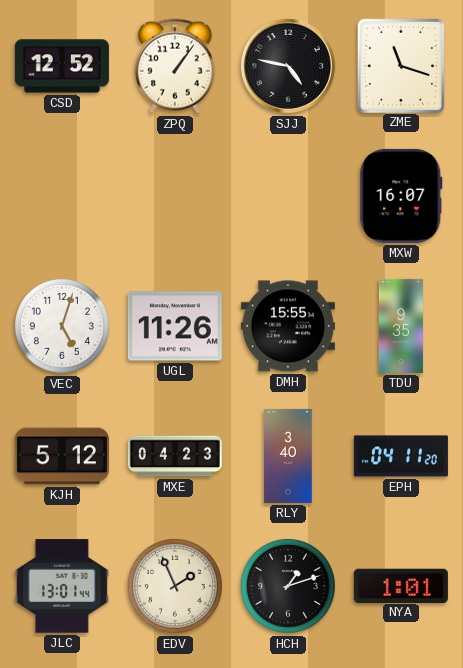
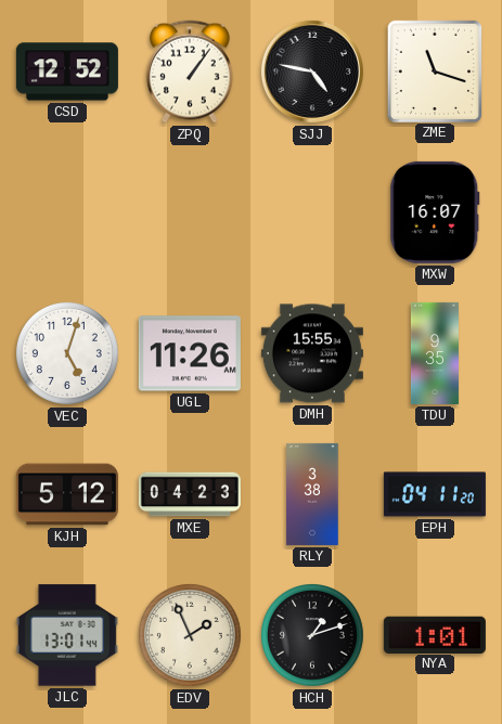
RLY: 3:40 -> 3:38
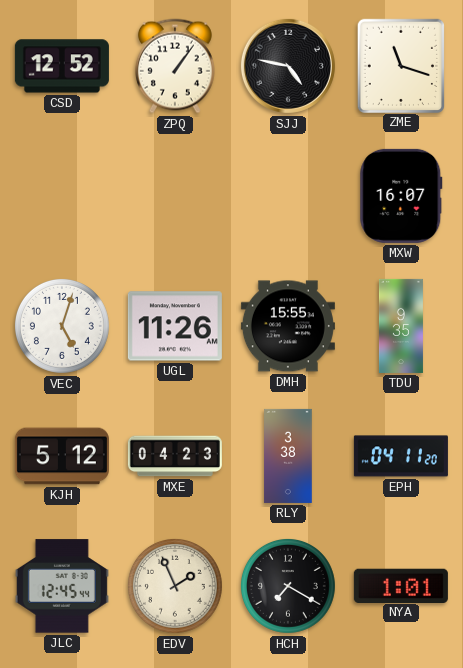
JLC: 13:01 -> 12:45
HCH: 1:12 -> 7:20
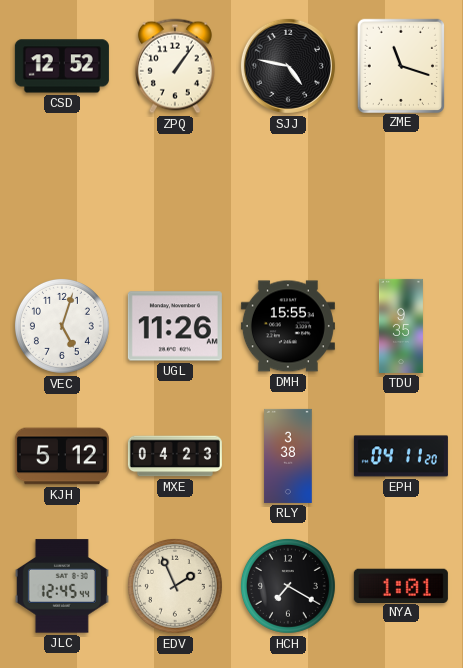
MXW: 16:07 -> none
